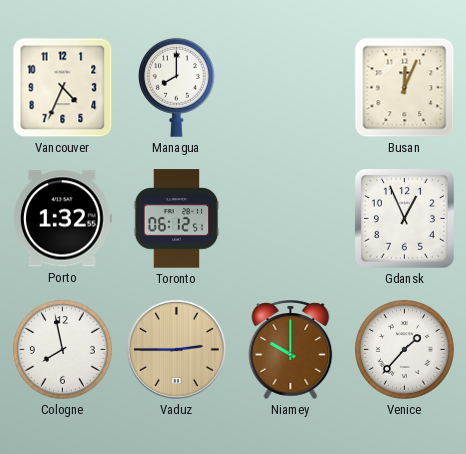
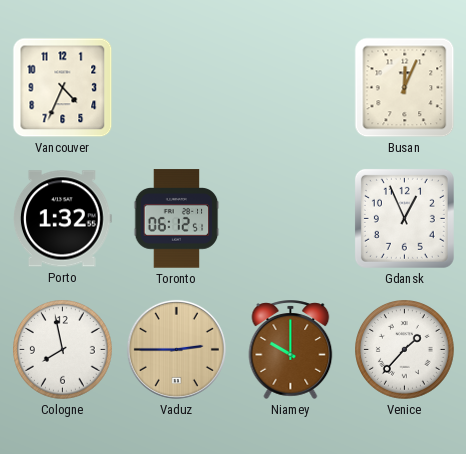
Managua: 8:00 -> none
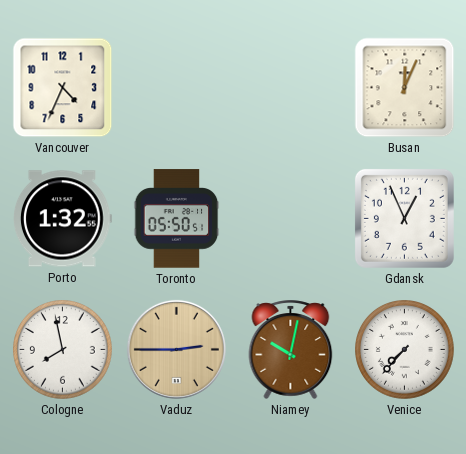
Toronto: 06:12 -> 05:50
Niamey: 10:00 -> 10:02
Venice: 1:37 -> 7:37
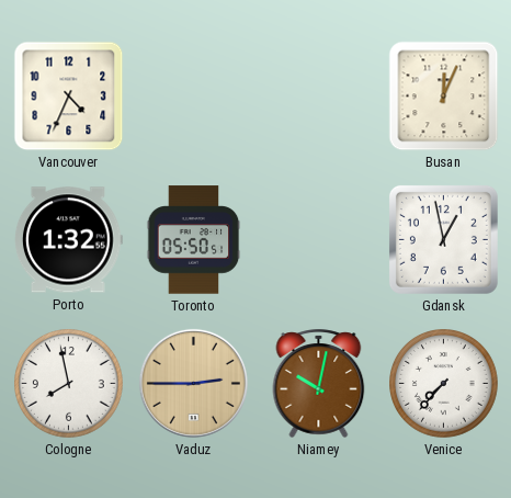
Gdansk: 12:56 -> 12:58
